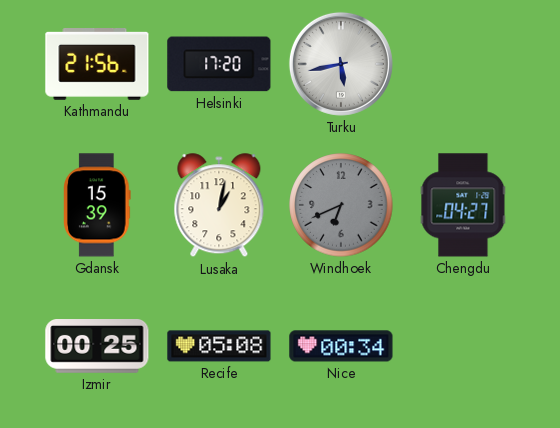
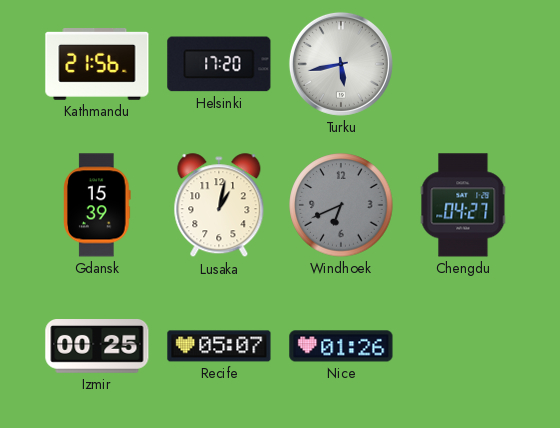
Recife: 05:08 -> 05:07
Nice: 00:34 -> 01:26
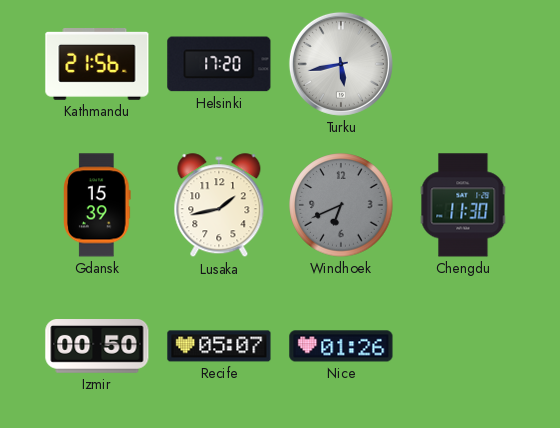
Lusaka: 1:02 -> 1:43
Chengdu: 04:27 -> 11:30
Izmir: 00:25 -> 00:50
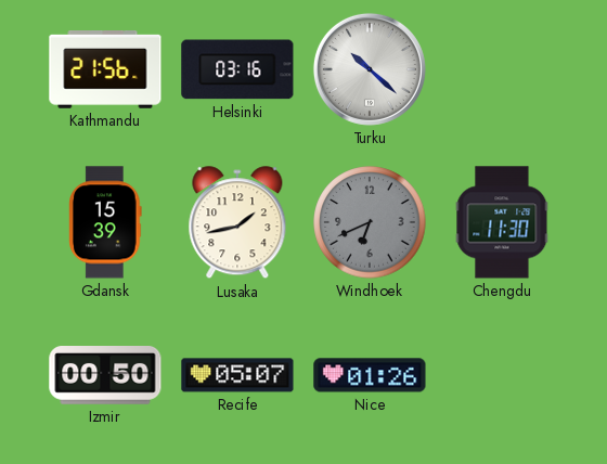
Helsinki: 17:20 -> 03:16
Turku: 5:43 -> 10:22
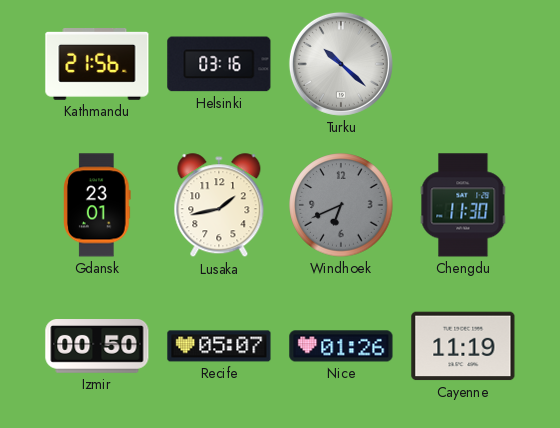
Gdansk: 15:39 -> 23:01
Cayenne: none -> 11:19
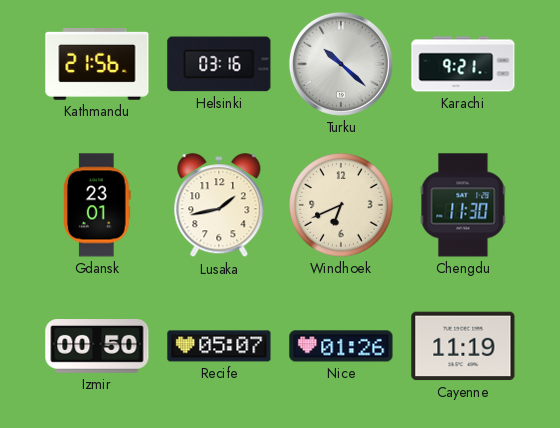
Karachi: none -> 9:21
Windhoek dial: grey -> cream
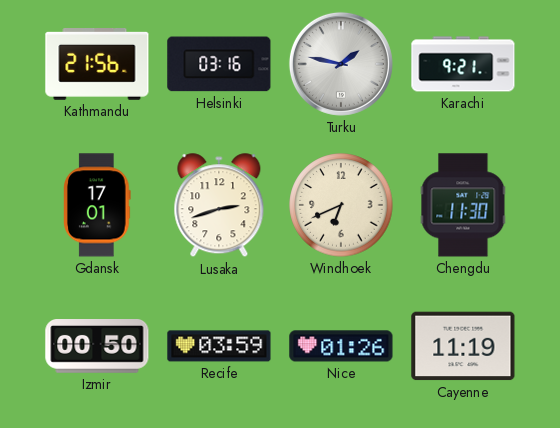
Turku: 10:22 -> 1:47
Gdansk: 23:01 -> 17:01
Lusaka: 1:43 -> 2:42
Recife: 05:07 -> 03:59
